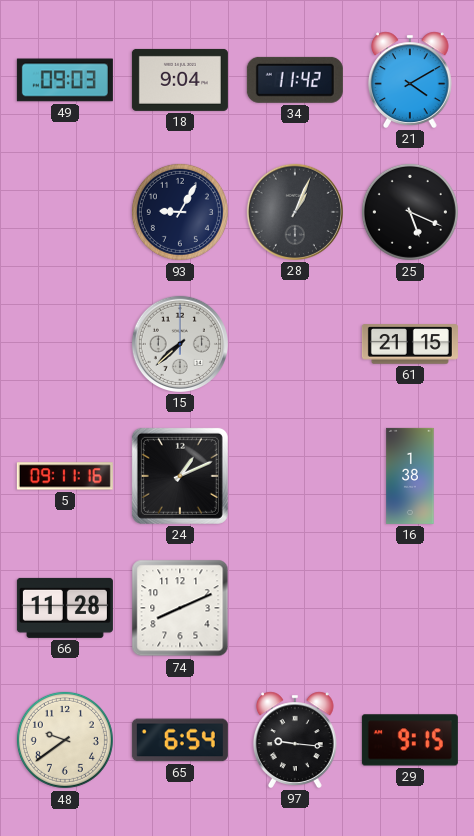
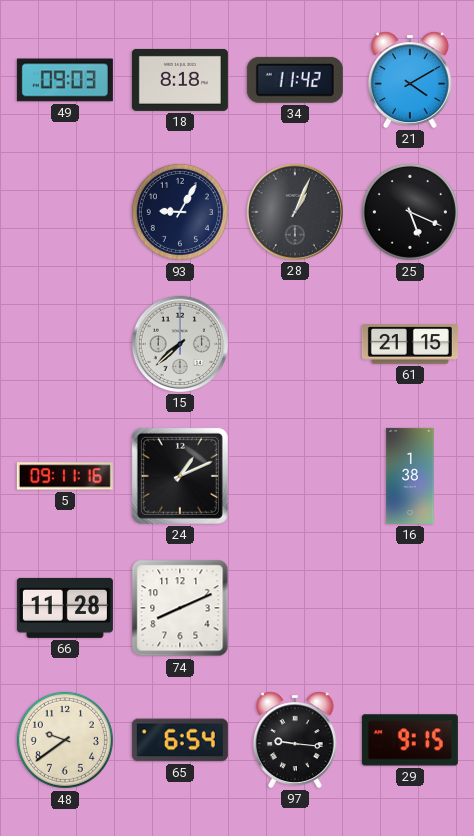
18: 9:04 -> 8:18
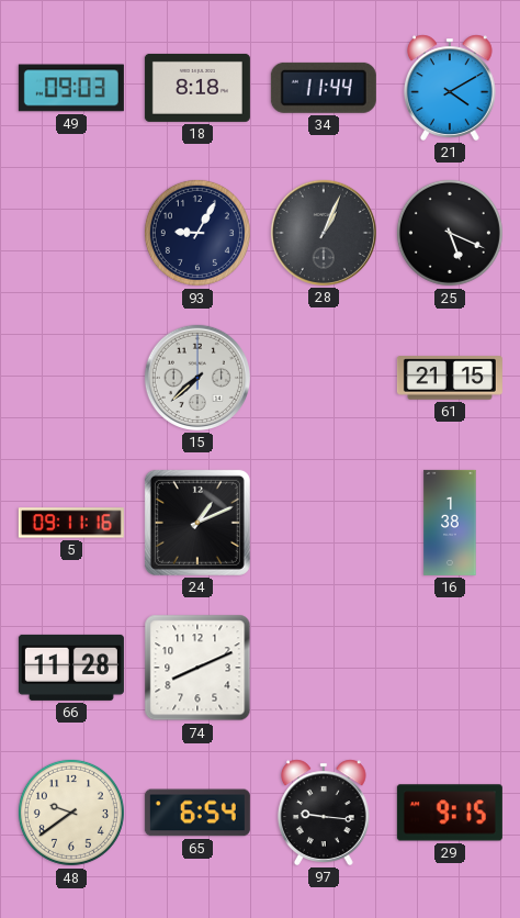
34: 11:42 -> 11:44
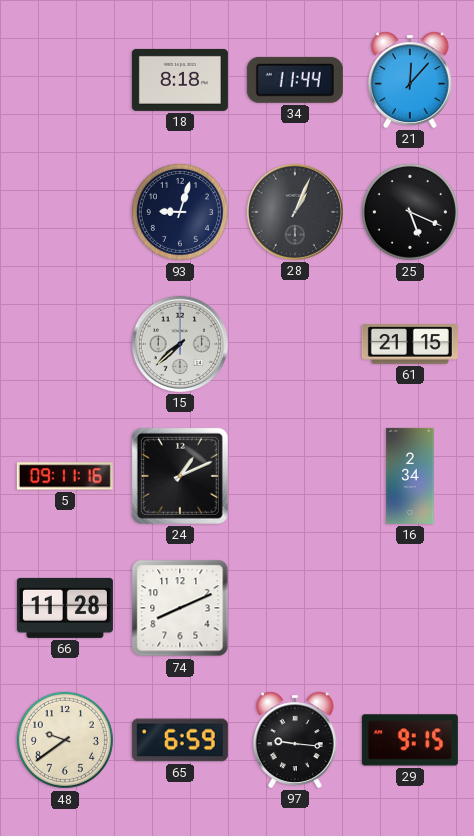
49: 09:03 -> none
21: 4:10 -> 12:07
93: 9:05 -> 9:03
16: 1:38 -> 2:34
65: 6:54 -> 6:59
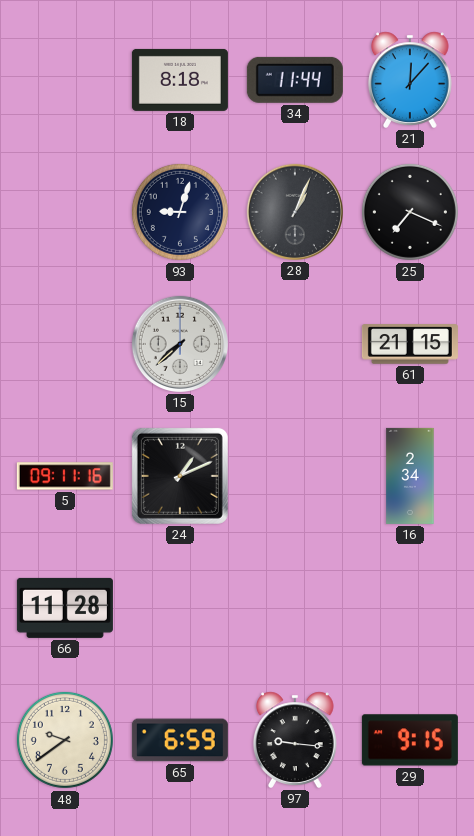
25: 5:19 -> 7:19
74: 8:11 -> none
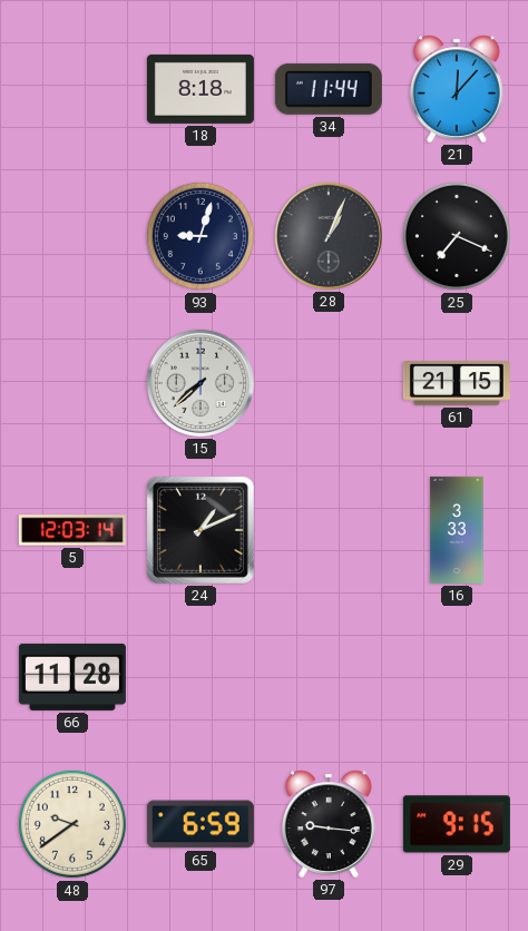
5: 09:11 -> 12:03
16: 2:34 -> 3:33
